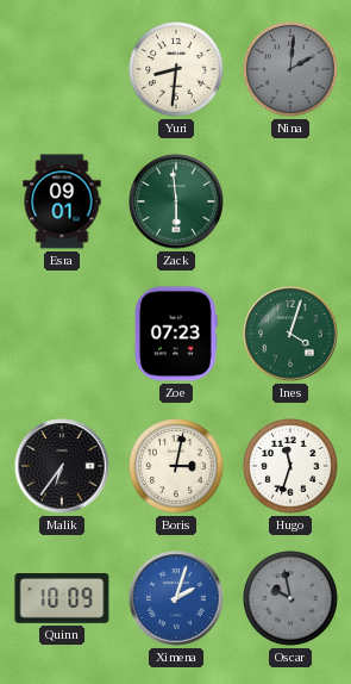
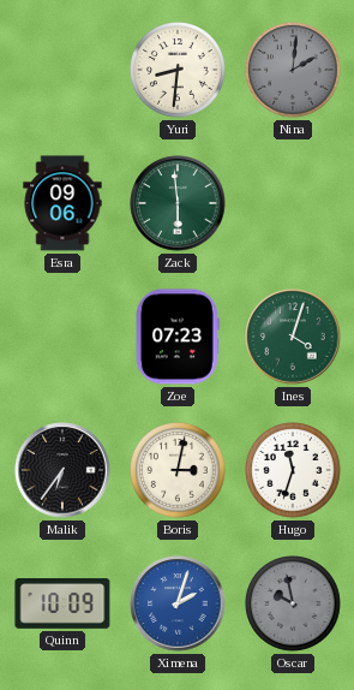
Esra: 09:01 -> 09:06
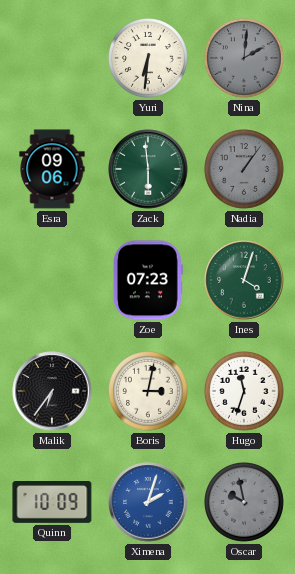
Yuri: 8:31 -> 6:31
Nadia: none -> 1:06
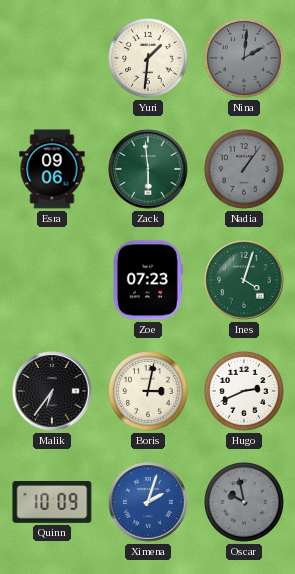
Yuri: 6:31 -> 1:31
Hugo: 11:33 -> 2:41
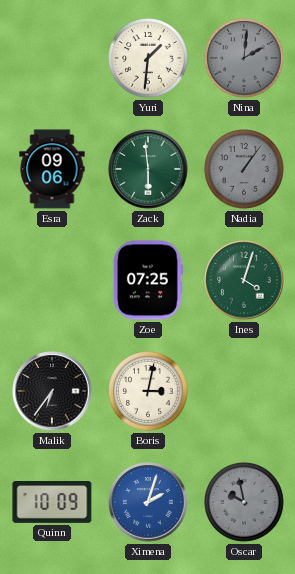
Zoe: 07:23 -> 07:25
Hugo: 2:41 -> none
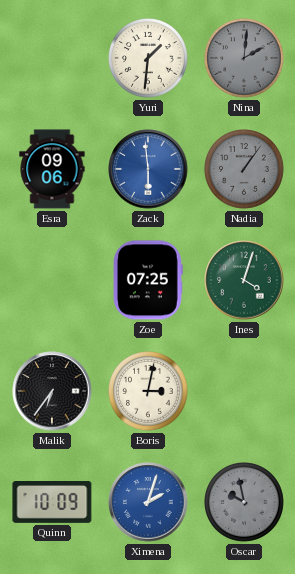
Zack dial: green -> blue
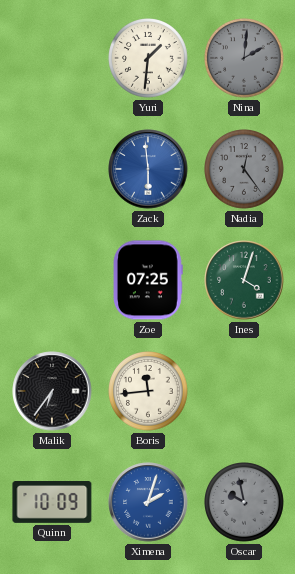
Esra: 09:06 -> none
Nadia: 1:06 -> 12:24
Boris: 3:02 -> 11:44
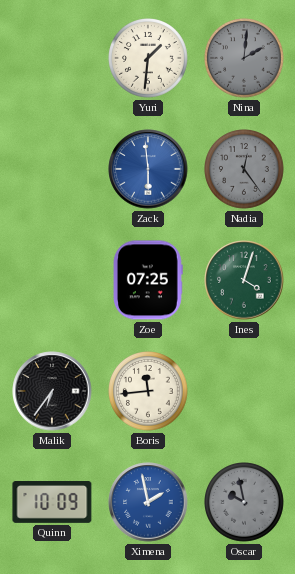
Ximena: 2:03 -> 1:58
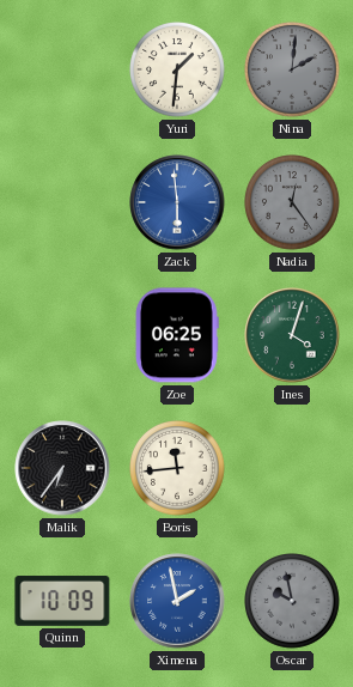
Zoe: 07:25 -> 06:25
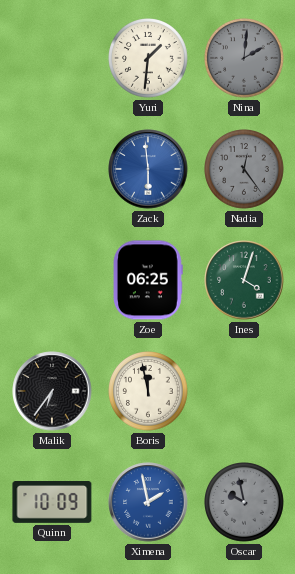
Boris: 11:44 -> 11:58
